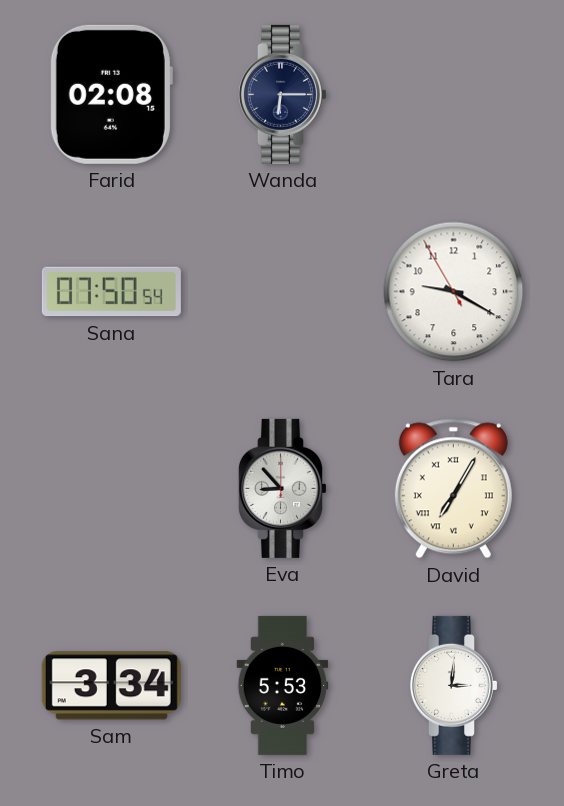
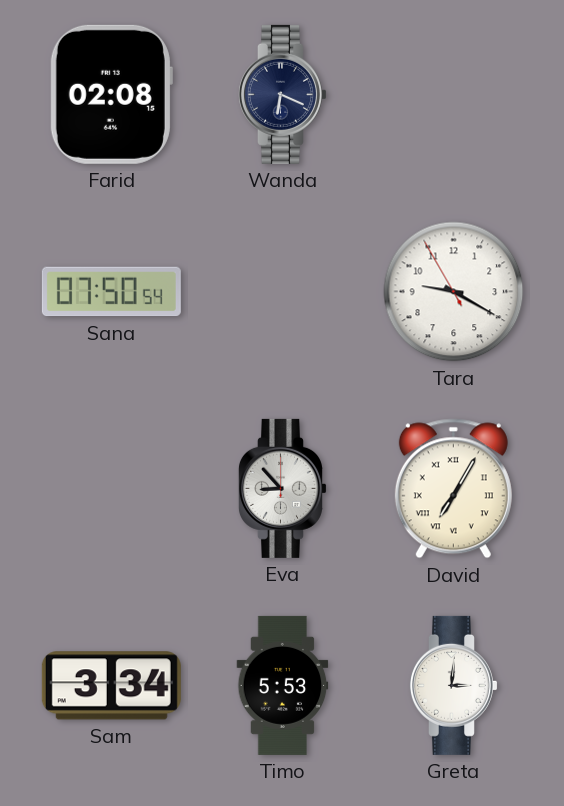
Wanda: 6:15 -> 6:19
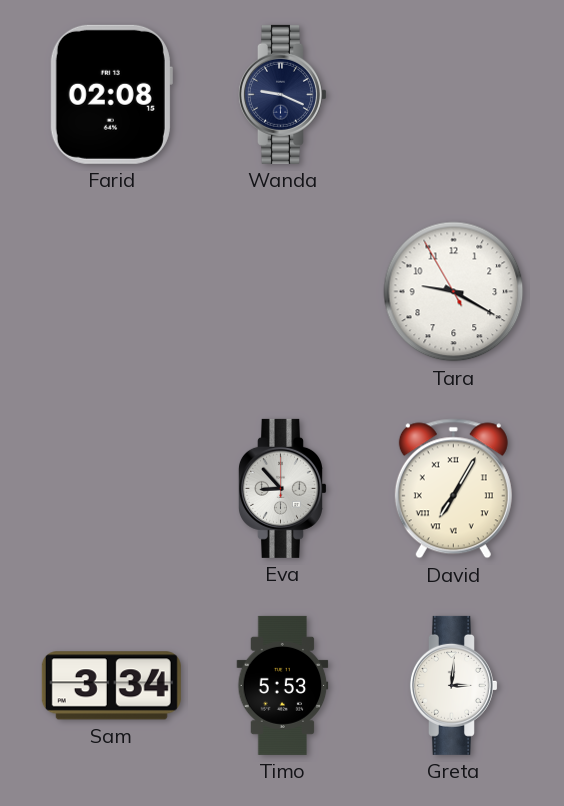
Wanda: 6:19 -> 9:19
Sana: 07:50 -> none
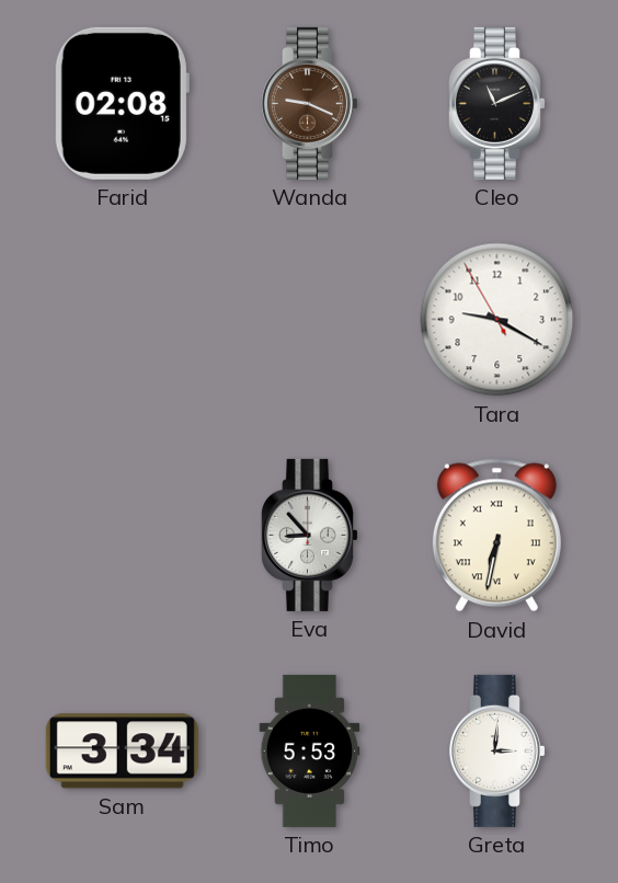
Wanda dial: navy -> brown
Cleo: none -> 11:11
David: 7:05 -> 6:32
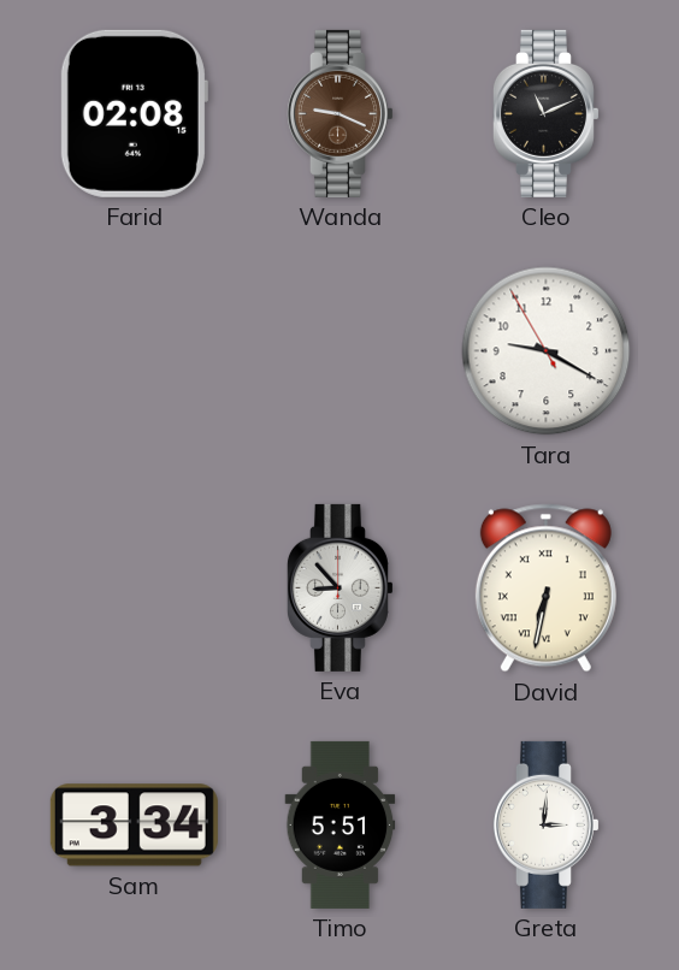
Timo: 5:53 -> 5:51
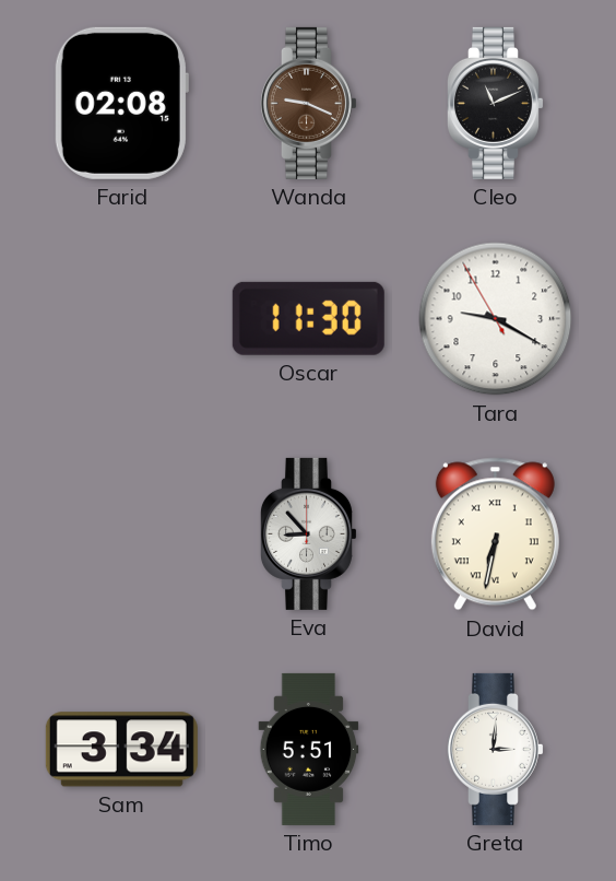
Oscar: none -> 11:30
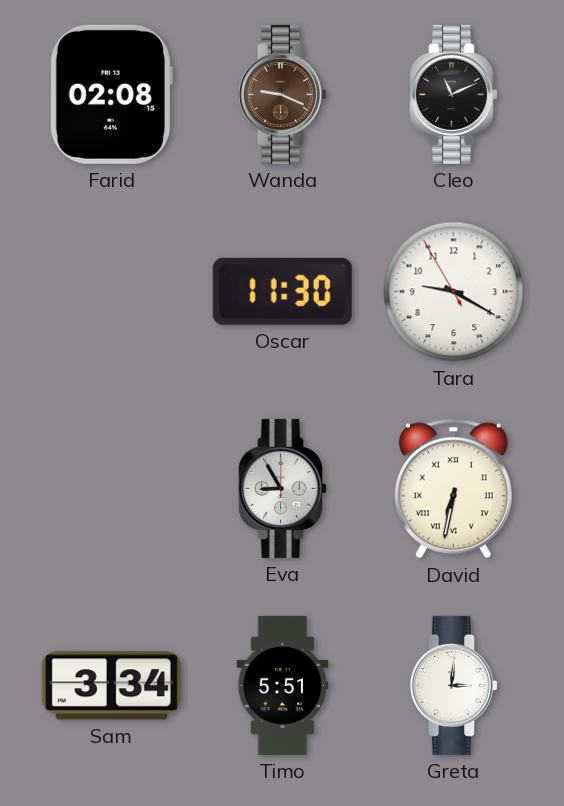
Eva: 8:53 -> 8:55
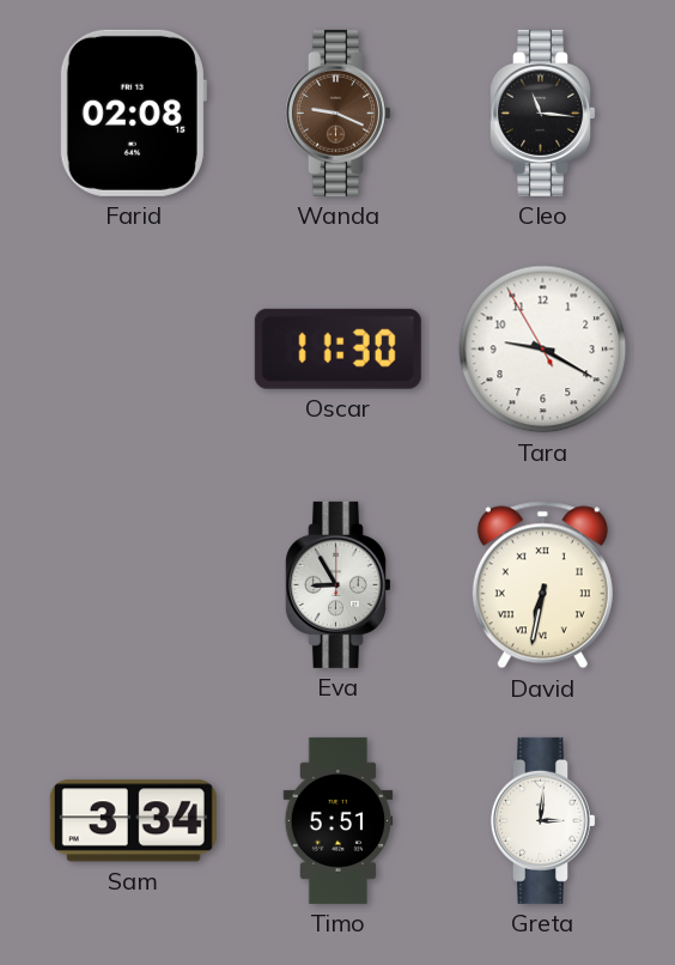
Cleo: 11:11 -> 11:16
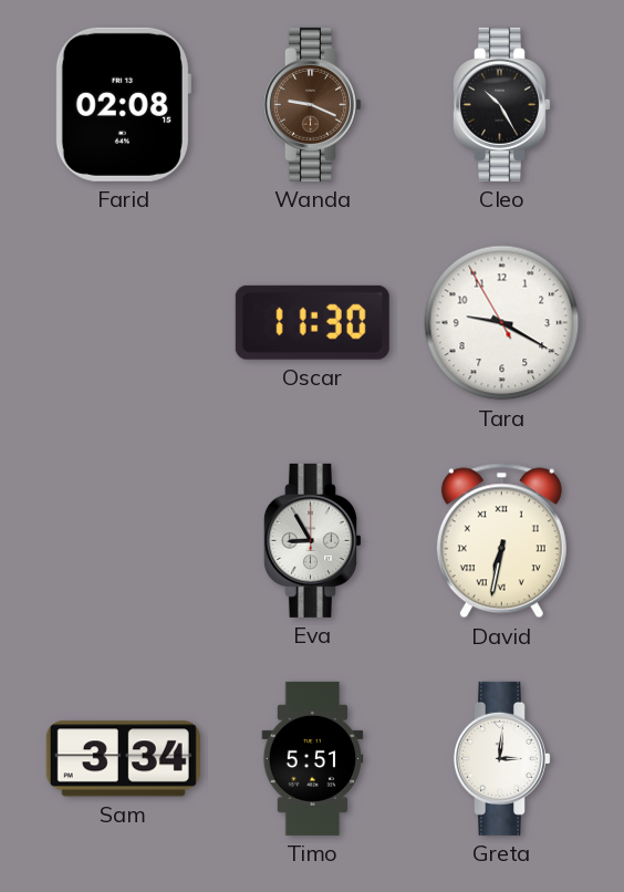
Cleo: 11:16 -> 10:25
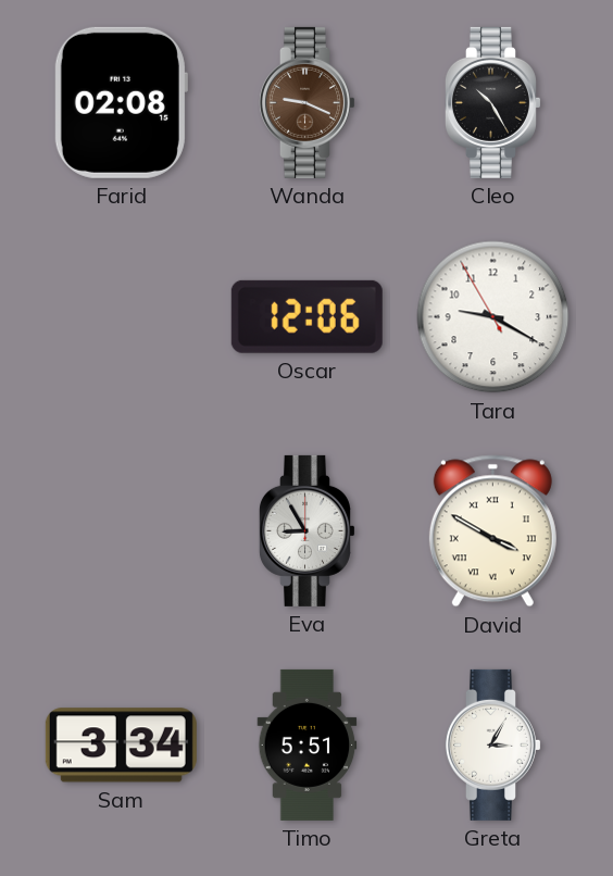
Oscar: 11:30 -> 12:06
David: 6:32 -> 3:50
Greta: 3:01 -> 3:05
